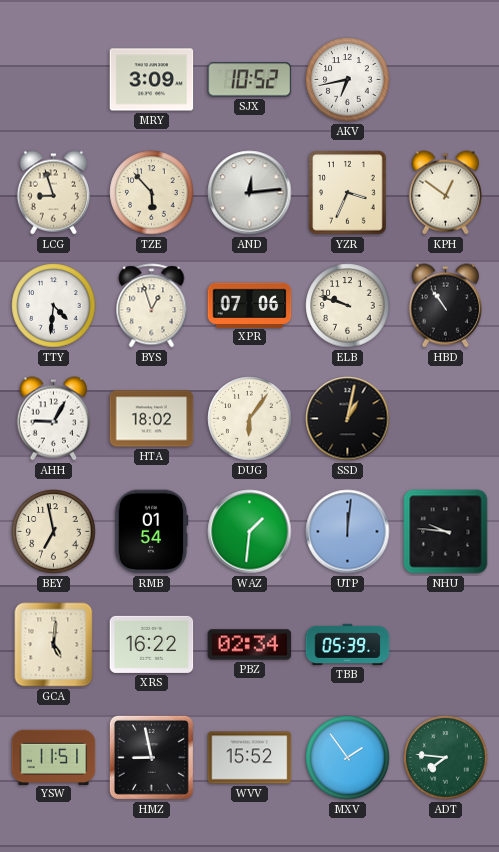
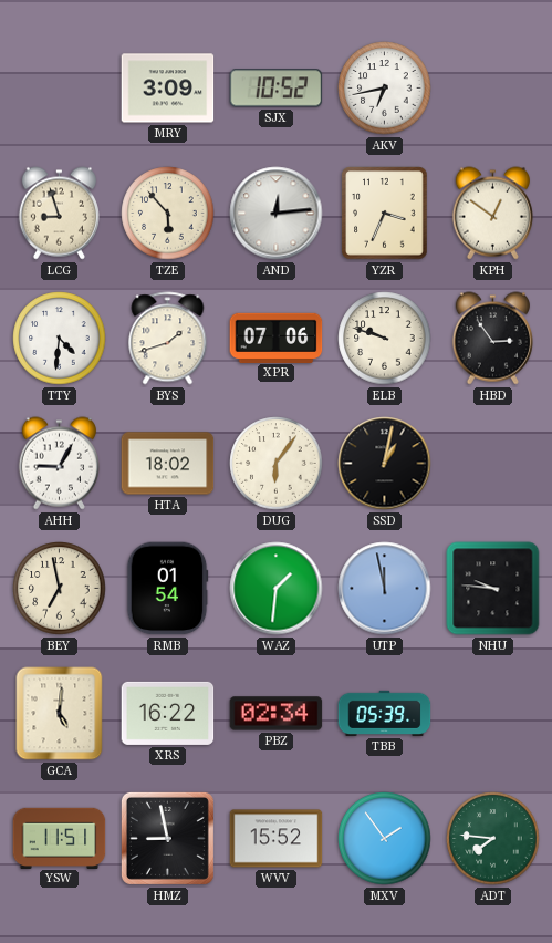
BYS: 12:57 -> 1:42
HBD: 10:54 -> 2:54
UTP: 12:01 -> 11:58
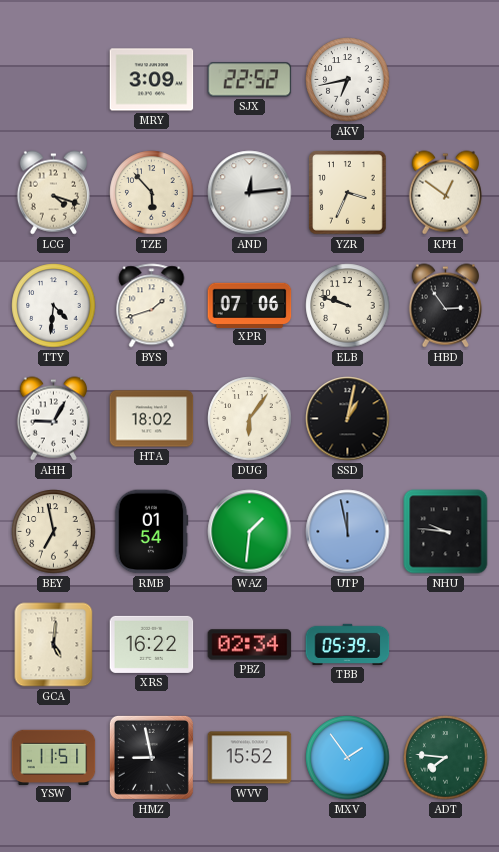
SJX: 10:52 -> 22:52
LCG: 8:57 -> 4:18
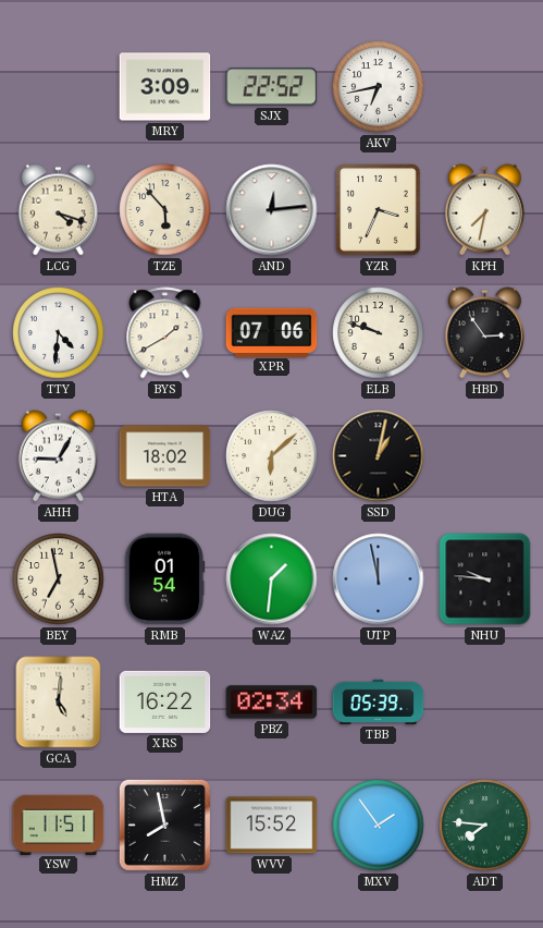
KPH: 12:51 -> 7:32
BYS: 1:42 -> 1:40
DUG: 6:06 -> 6:08
HMZ: 8:58 -> 7:58
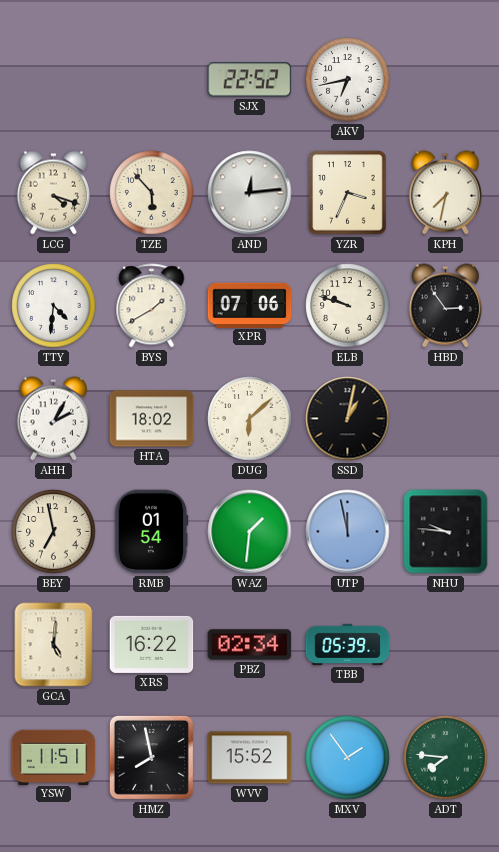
MRY: 3:09 -> none
AHH: 9:05 -> 2:05
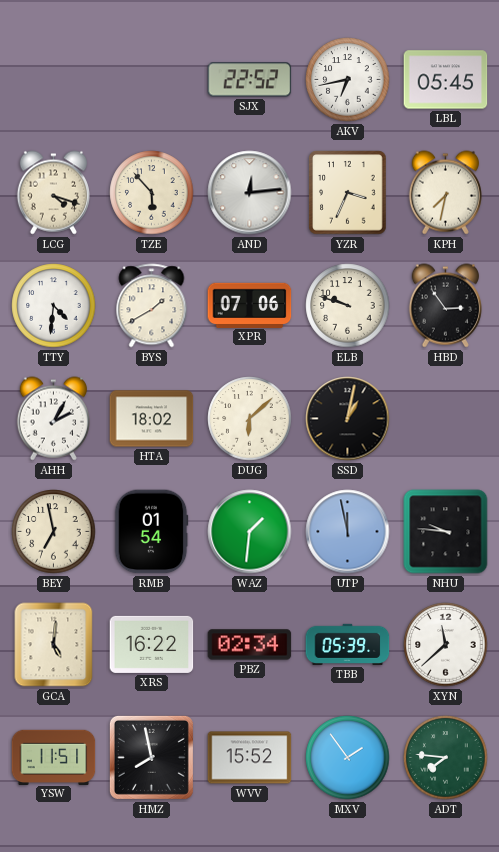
LBL: none -> 05:45
XYN: none -> 11:38
